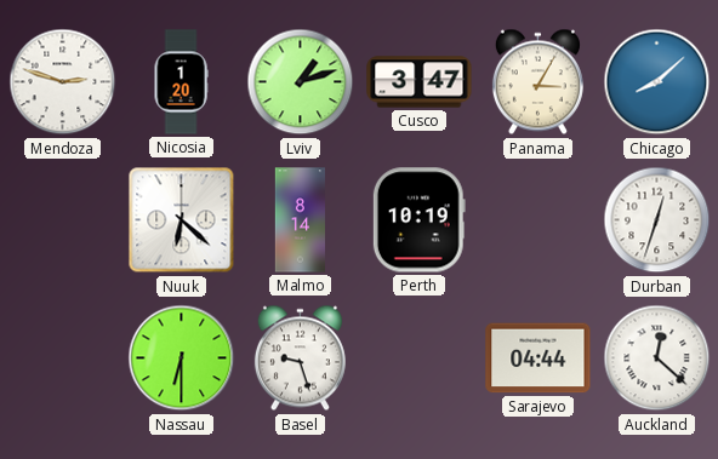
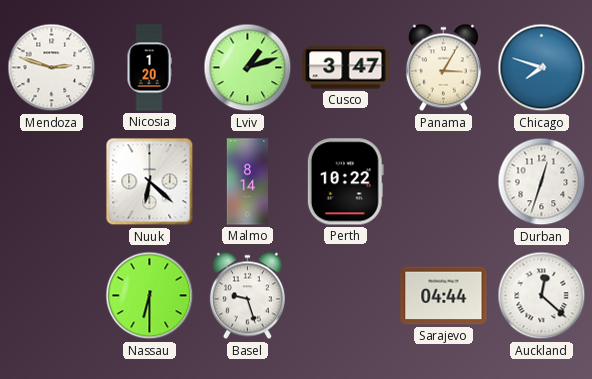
Chicago: 8:08 -> 7:48
Perth: 10:19 -> 10:22
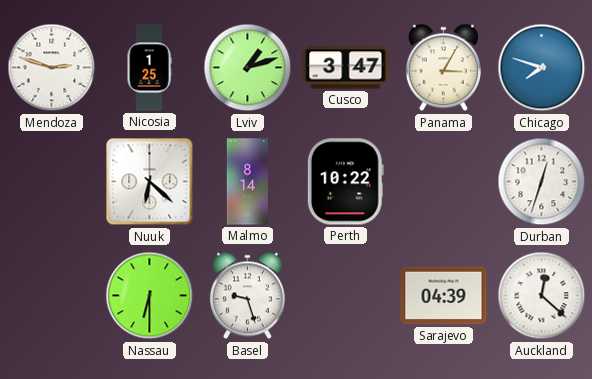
Nicosia: 1:20 -> 1:25
Sarajevo: 04:44 -> 04:39
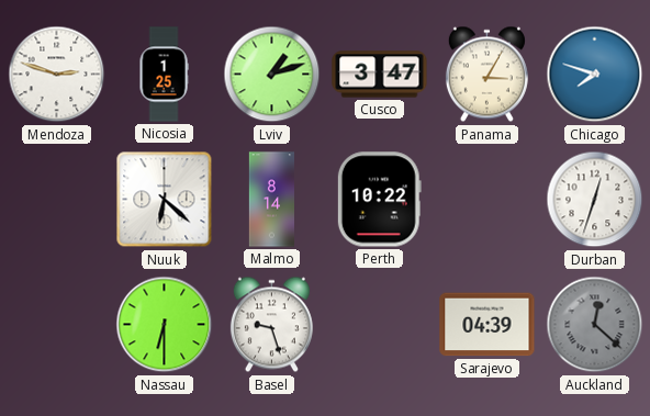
Auckland dial: white -> grey
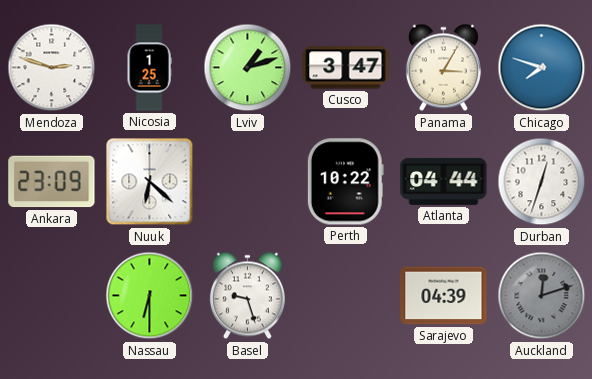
Ankara: none -> 23:09
Malmo: 8:14 -> none
Atlanta: none -> 04:44
Auckland: 12:22 -> 12:12
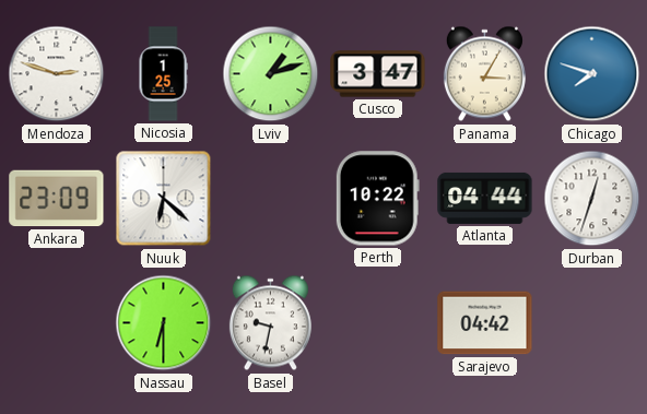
Basel: 9:27 -> 9:32
Sarajevo: 04:39 -> 04:42
Auckland: 12:12 -> none
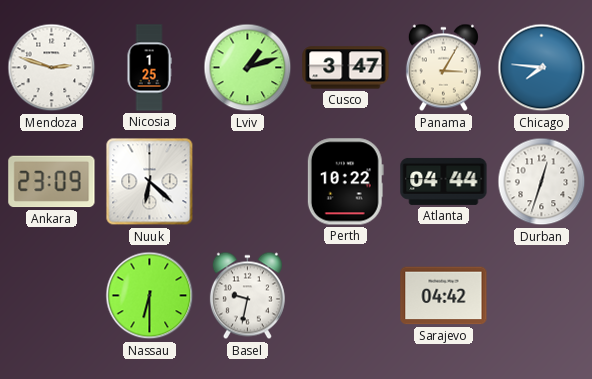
Chicago: 7:48 -> 7:46
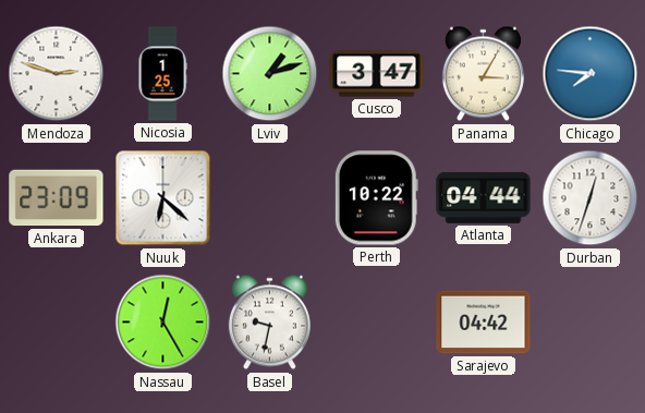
Nassau: 6:30 -> 12:25
